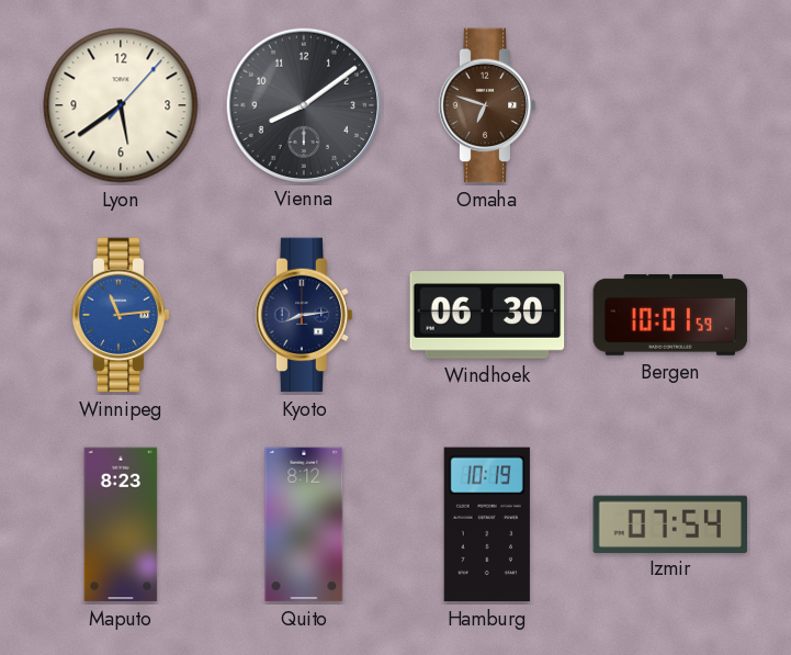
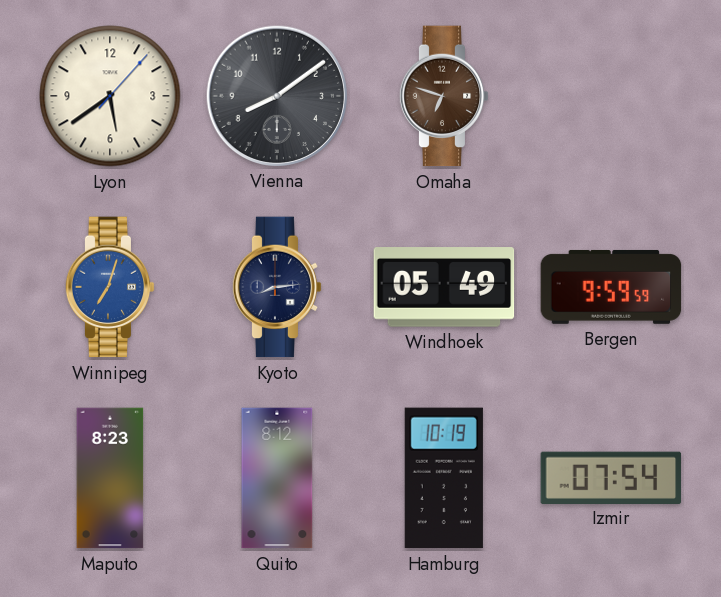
Winnipeg: 11:14 -> 7:03
Windhoek: 06:30 -> 05:49
Bergen: 10:01 -> 9:59
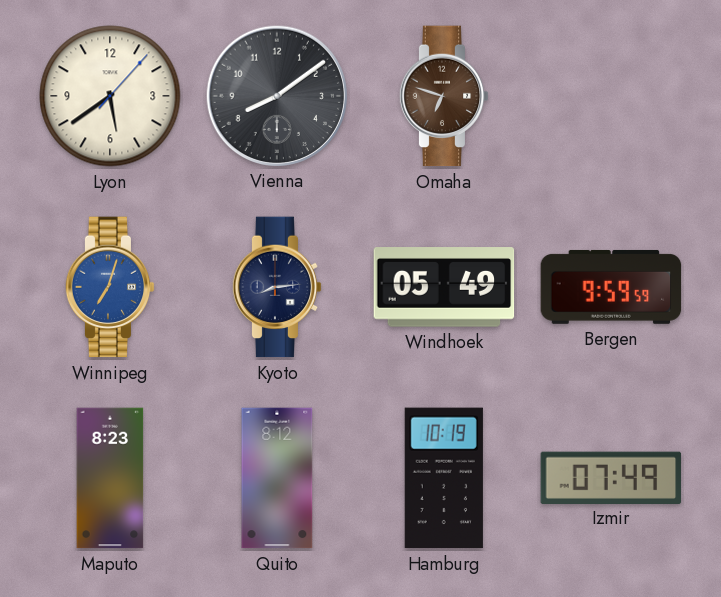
Izmir: 07:54 -> 07:49
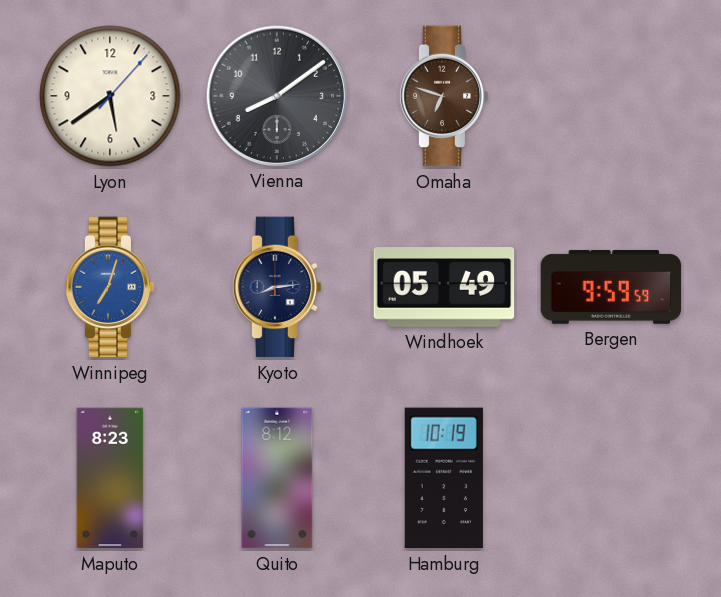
Izmir: 07:49 -> none
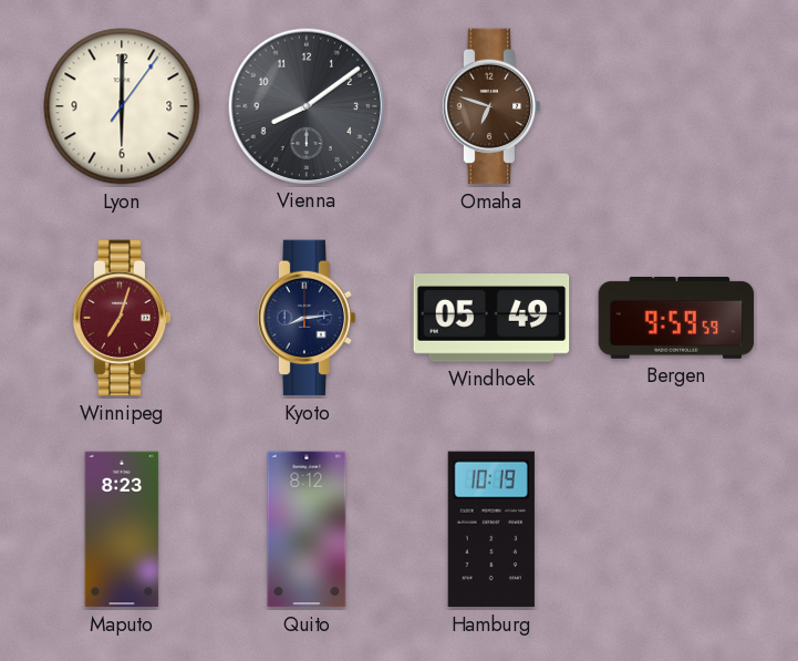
Lyon: 5:39 -> 6:00
Winnipeg dial: blue -> burgundy
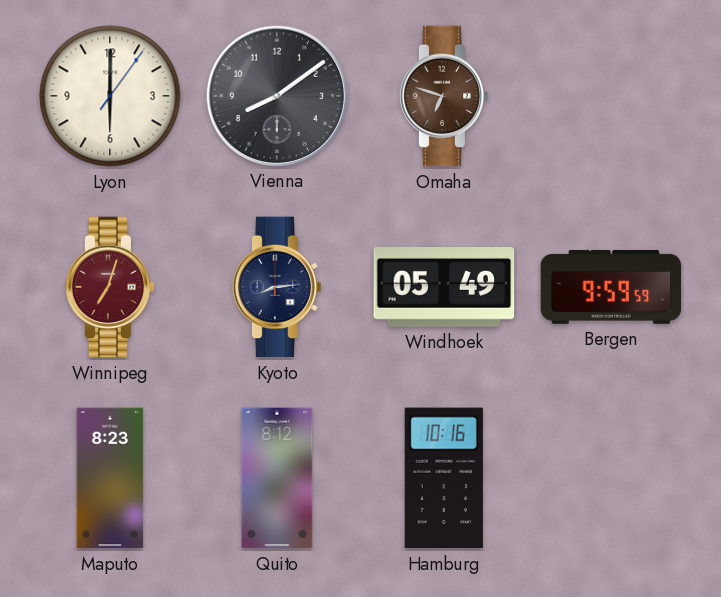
Hamburg: 10:19 -> 10:16
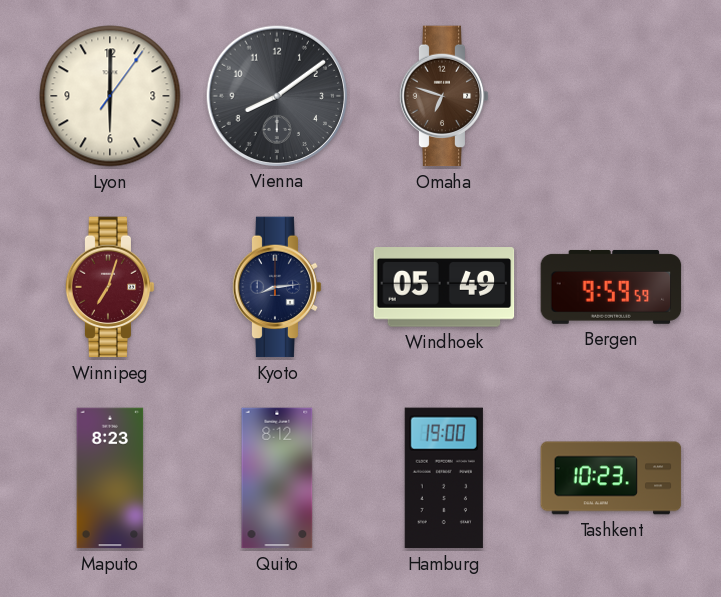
Hamburg: 10:16 -> 19:00
Tashkent: none -> 10:23
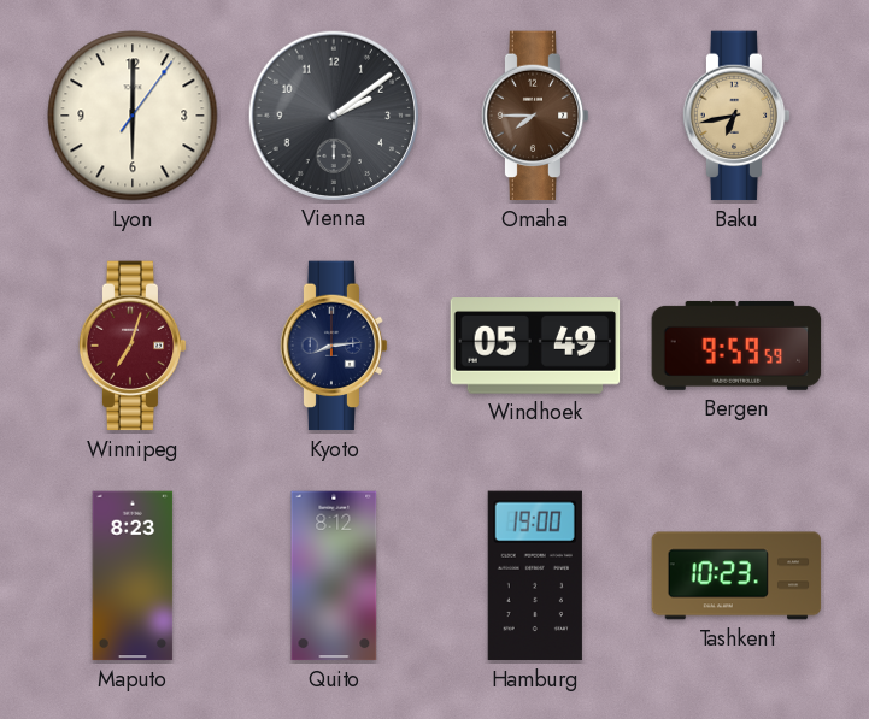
Vienna: 8:09 -> 2:09
Omaha: 6:48 -> 7:45
Baku: none -> 6:43
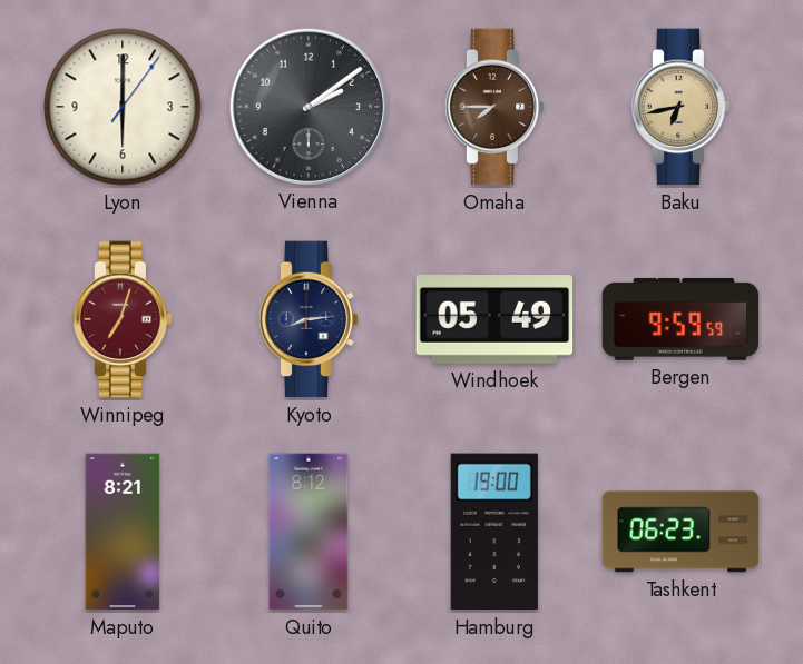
Maputo: 8:23 -> 8:21
Tashkent: 10:23 -> 06:23
